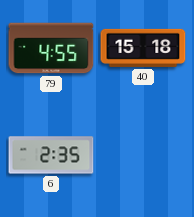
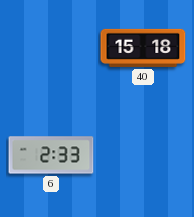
79: 4:55 -> none
6: 2:35 -> 2:33
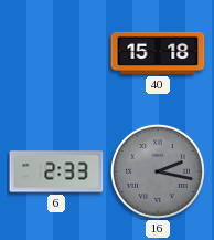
16: none -> 2:17
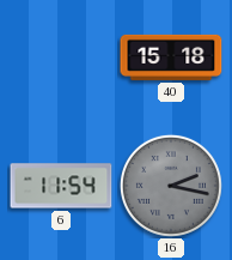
6: 2:33 -> 11:54
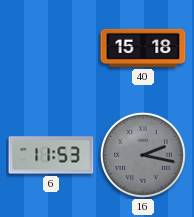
6: 11:54 -> 11:53
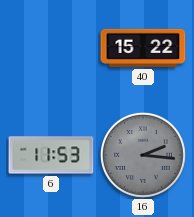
40: 15:18 -> 15:22
16: 2:17 -> 2:16
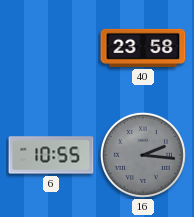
40: 15:22 -> 23:58
6: 11:53 -> 10:55
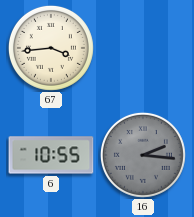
67: none -> 3:44
40: 23:58 -> none
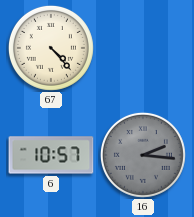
67: 3:44 -> 4:23
6: 10:55 -> 10:57
